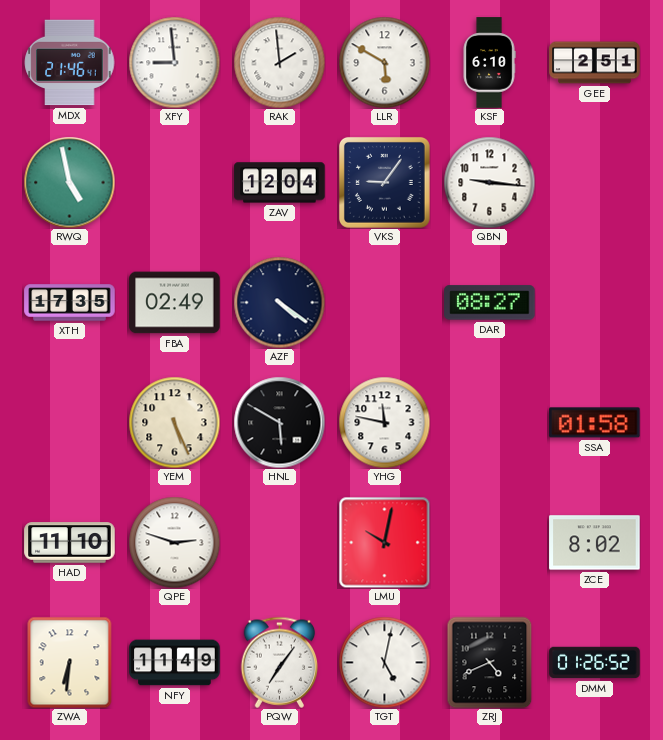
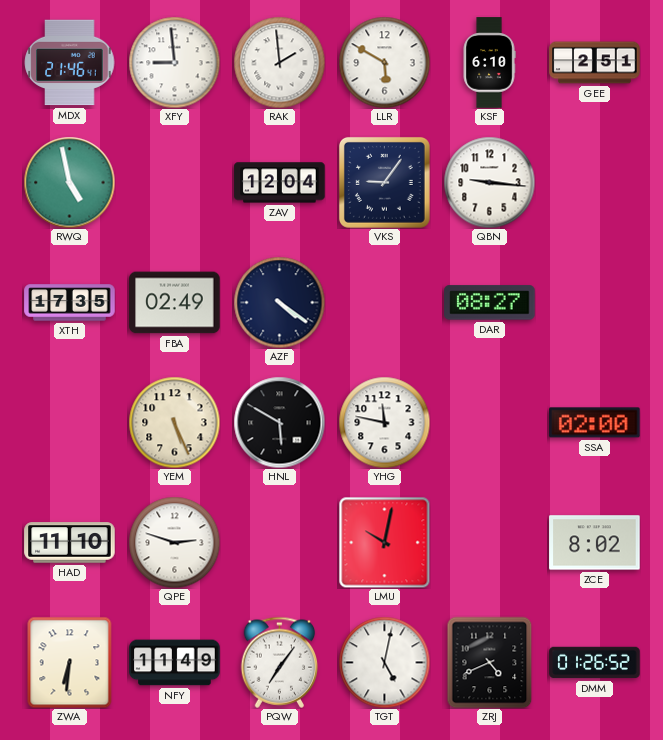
SSA: 01:58 -> 02:00
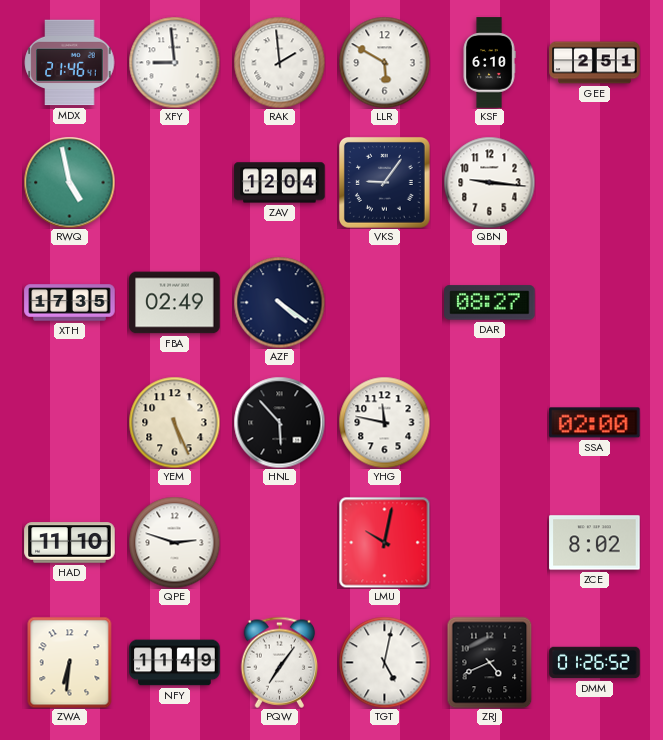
HNL: 5:50 -> 5:53
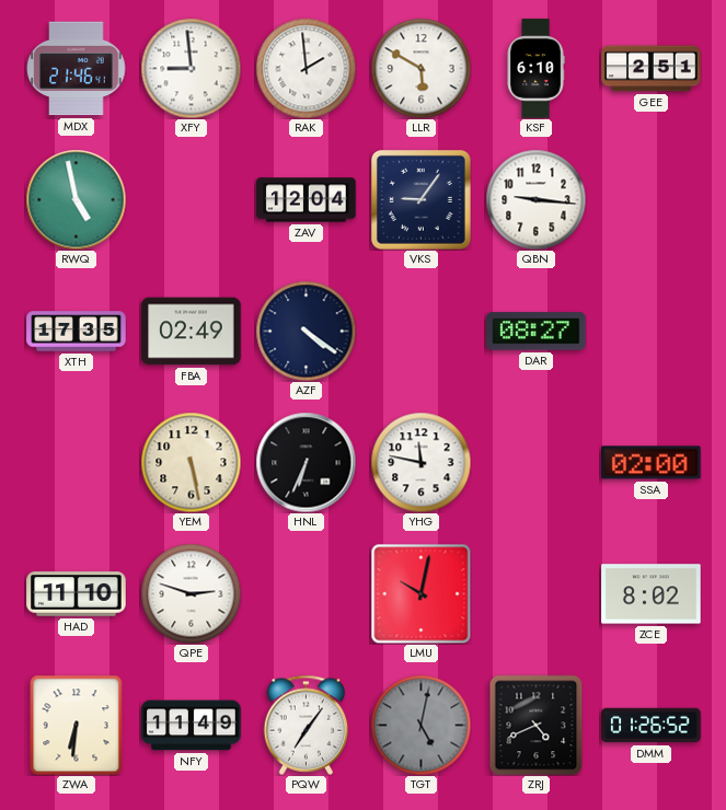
YEM: 5:26 -> 5:28
HNL: 5:53 -> 6:34
TGT dial: white -> grey
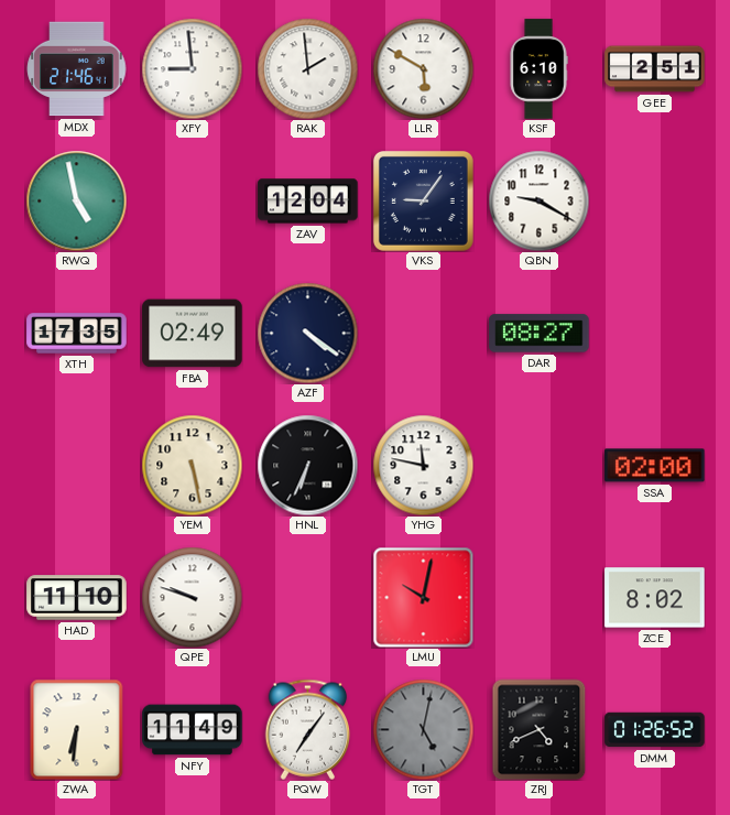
QBN: 9:16 -> 9:20
QPE: 2:48 -> 9:48
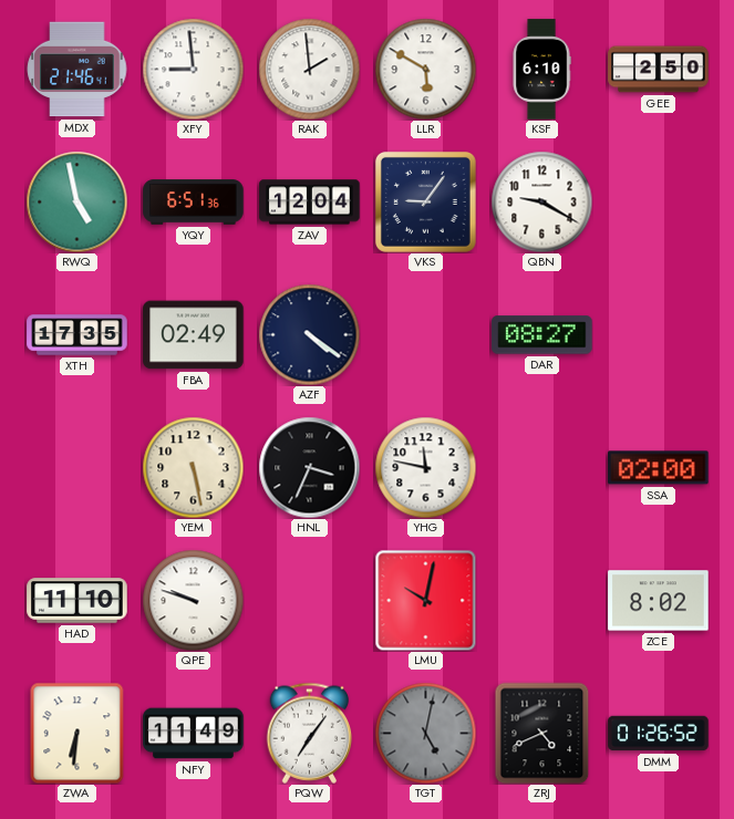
GEE: 2:51 -> 2:50
YQY: none -> 6:51
HNL: 6:34 -> 3:34
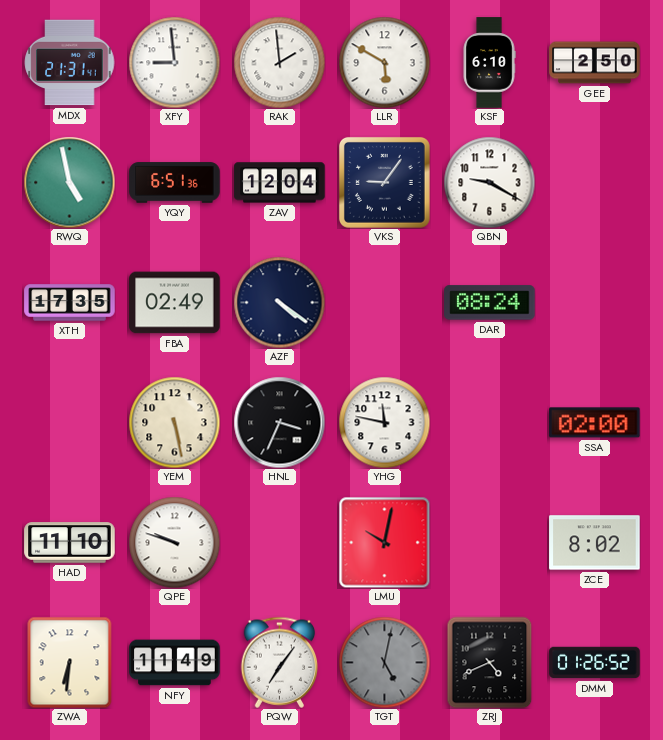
MDX: 21:46 -> 21:31
DAR: 08:27 -> 08:24
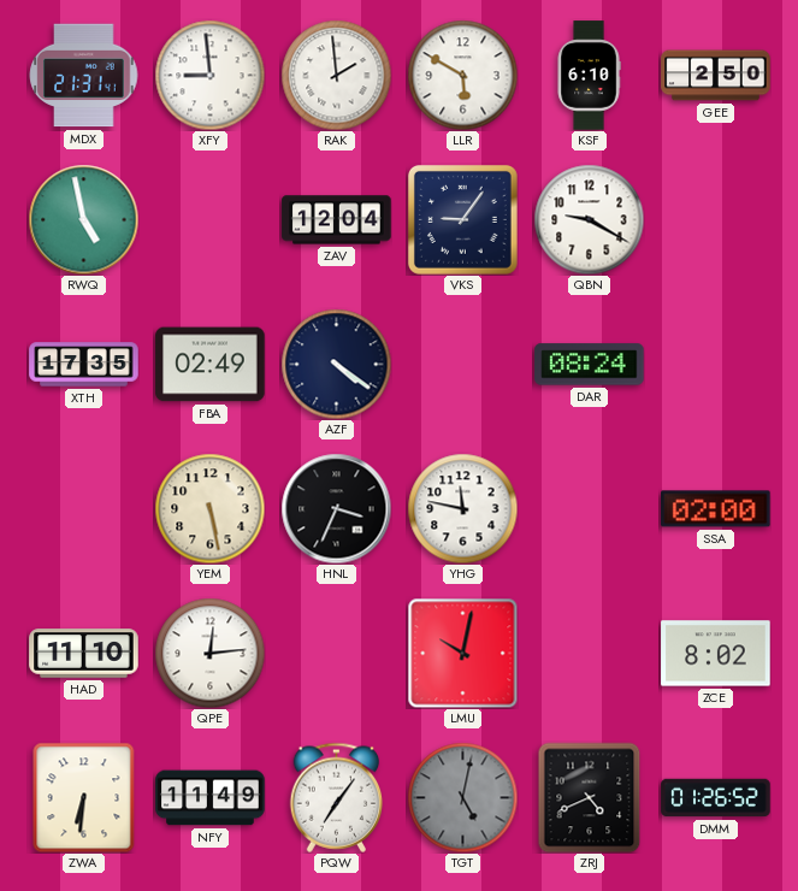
YQY: 6:51 -> none
QPE: 9:48 -> 12:14
